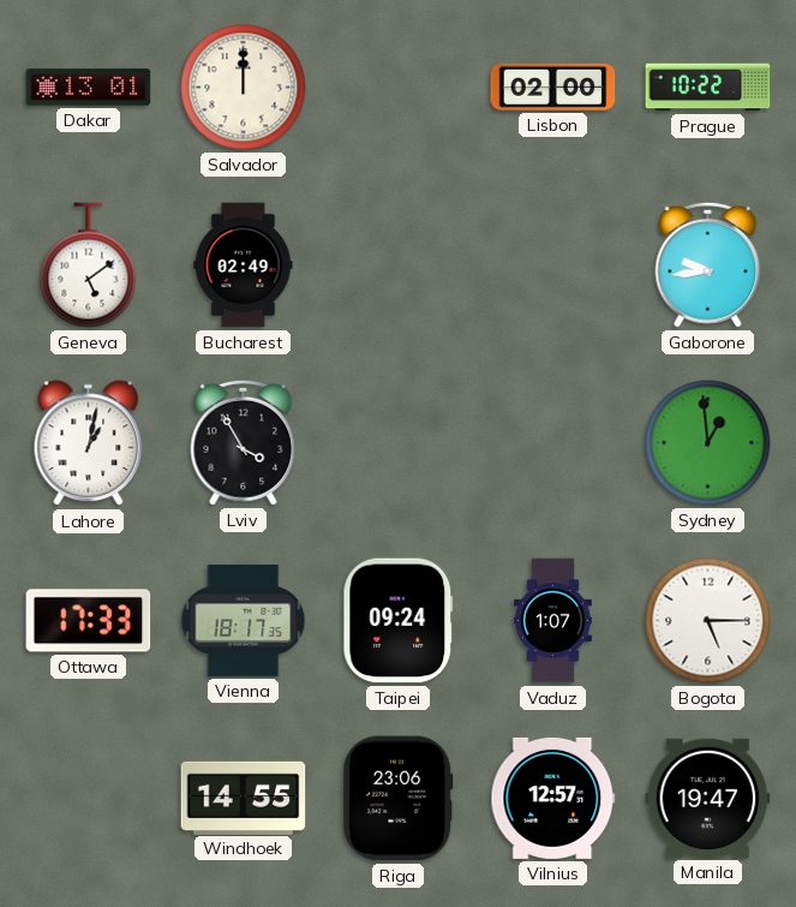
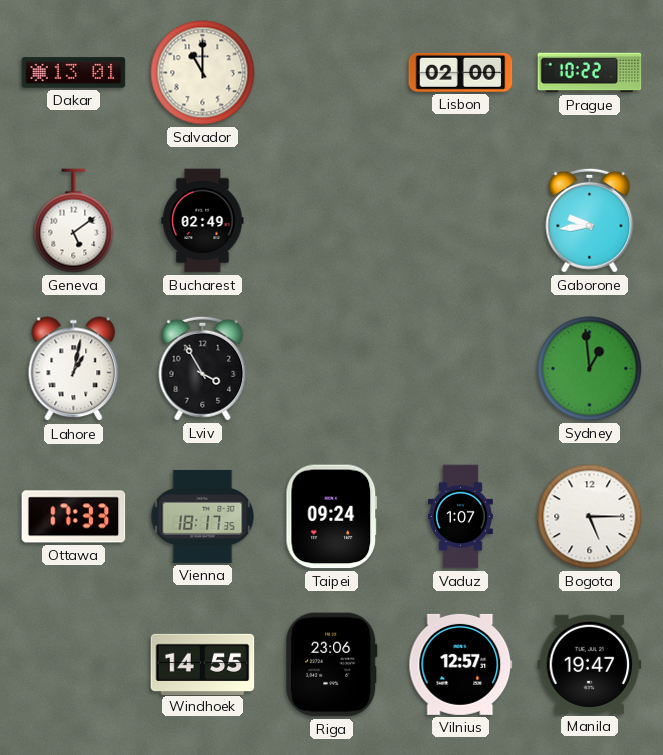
Salvador: 12:00 -> 11:00
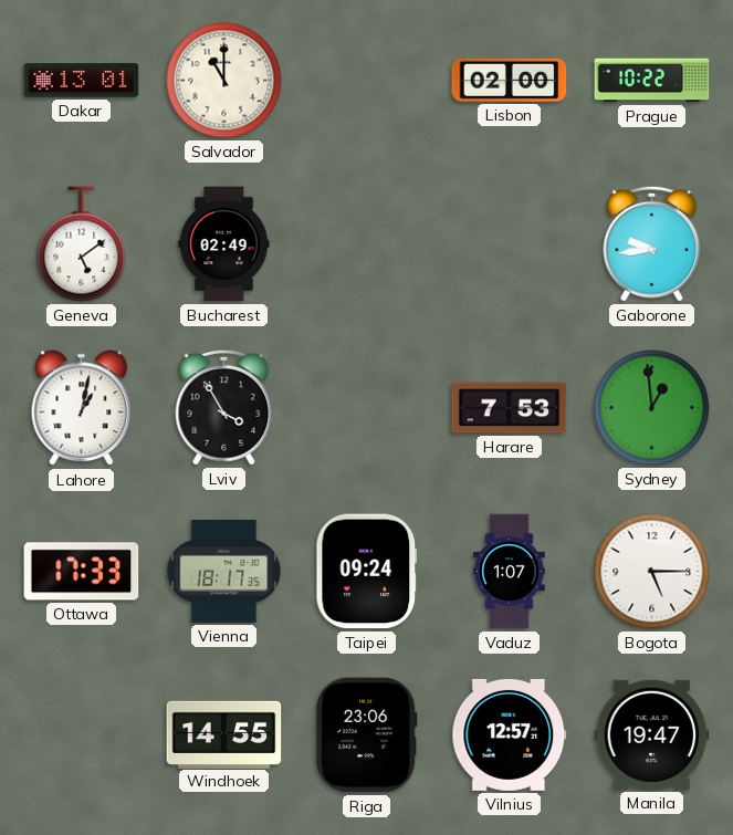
Harare: none -> 7:53
